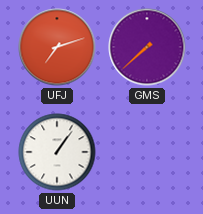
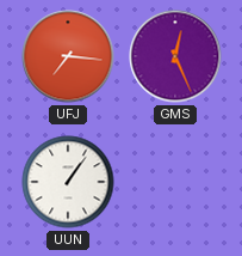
UFJ: 7:12 -> 7:16
GMS: 7:38 -> 12:26
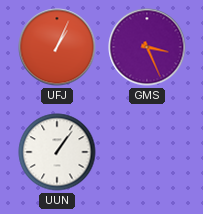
UFJ: 7:16 -> 1:04
GMS: 12:26 -> 3:26
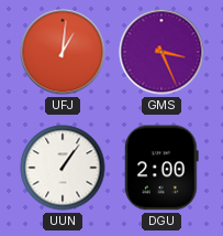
UFJ: 1:04 -> 1:01
DGU: none -> 2:00
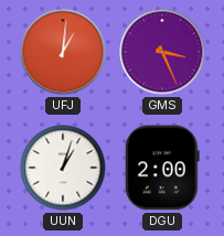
UUN: 1:06 -> 1:03
